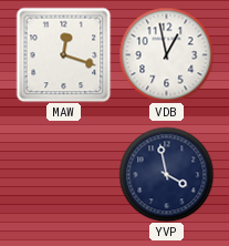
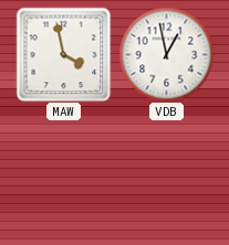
MAW: 12:18 -> 3:58
YVP: 3:58 -> none
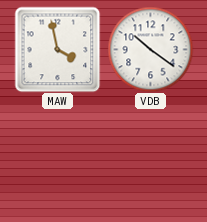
VDB: 12:58 -> 10:21
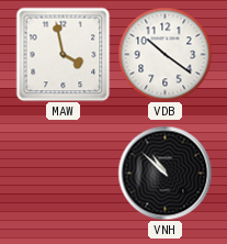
VNH: none -> 10:52
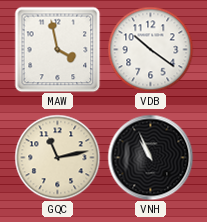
GQC: none -> 11:13
VNH: 10:52 -> 10:56
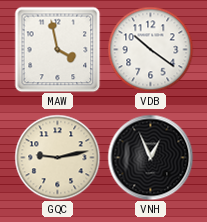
GQC: 11:13 -> 9:13
VNH: 10:56 -> 12:56
